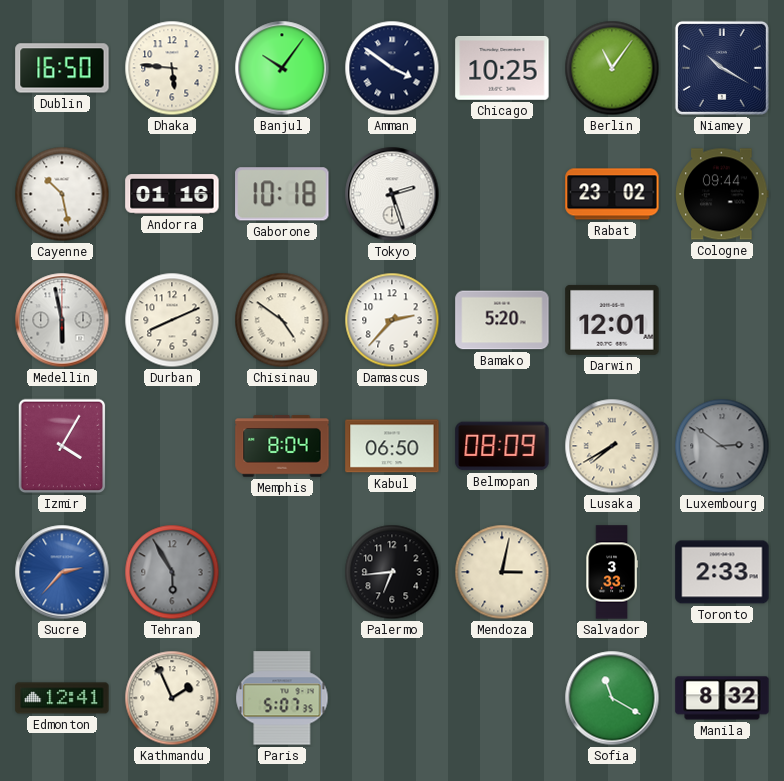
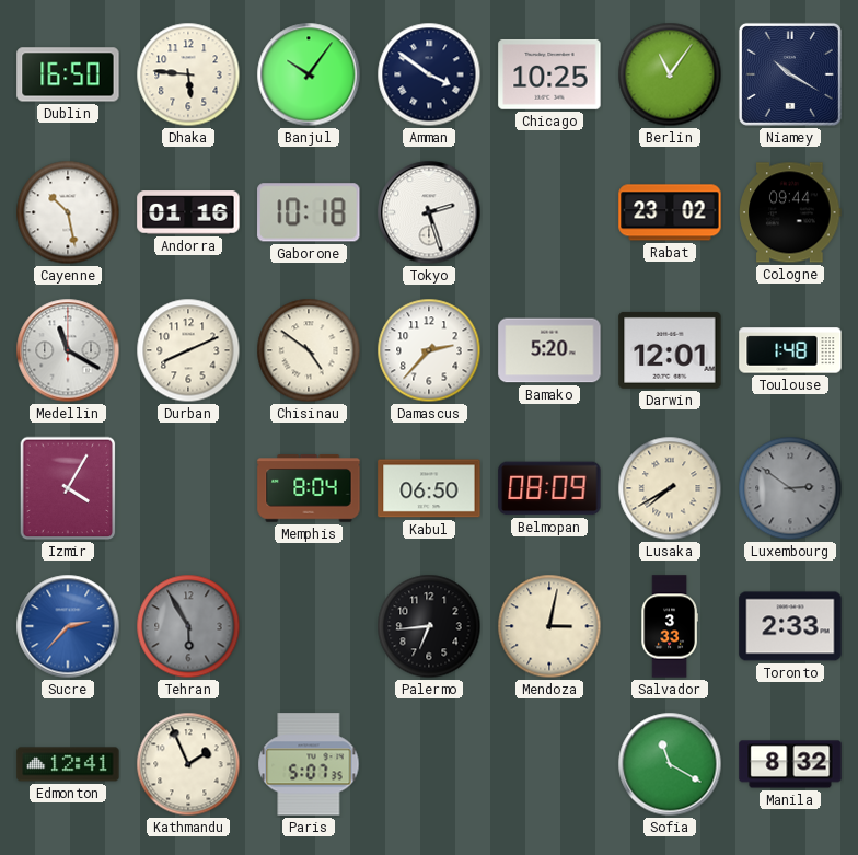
Medellin: 5:58 -> 11:20
Toulouse: none -> 1:48
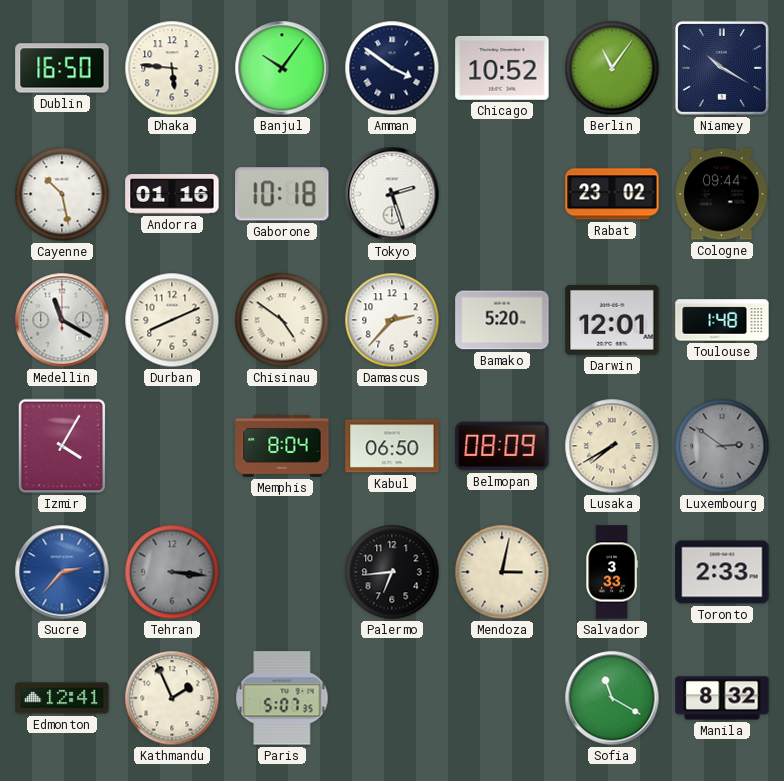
Chicago: 10:25 -> 10:52
Tehran: 5:55 -> 3:16
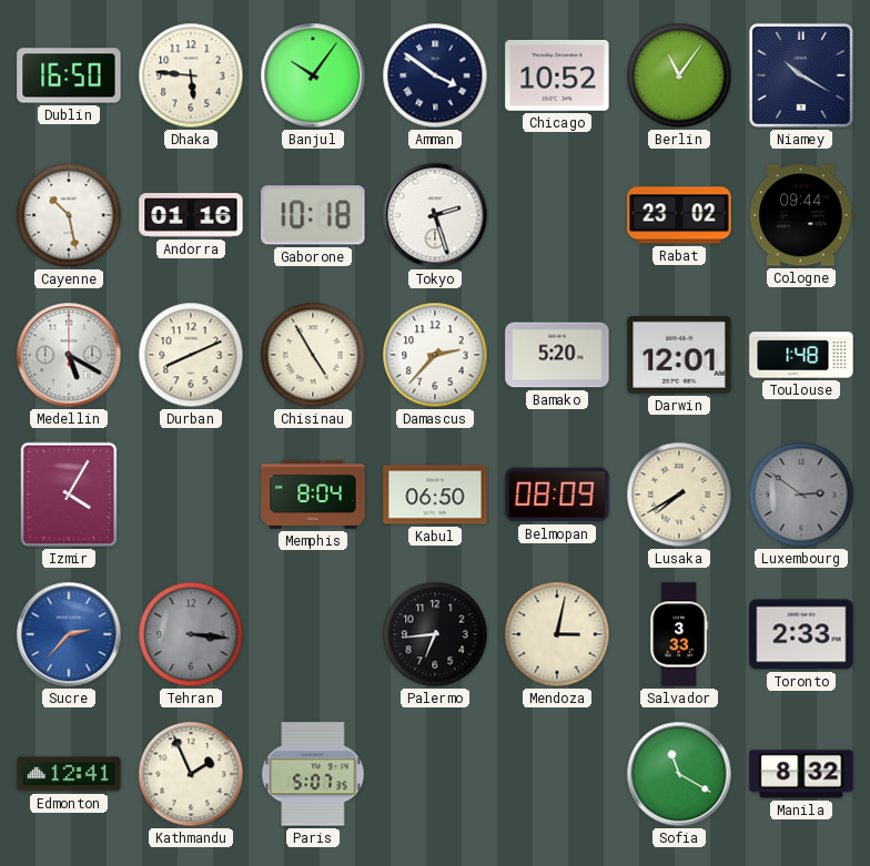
Medellin: 11:20 -> 5:20
Chisinau: 4:51 -> 4:55
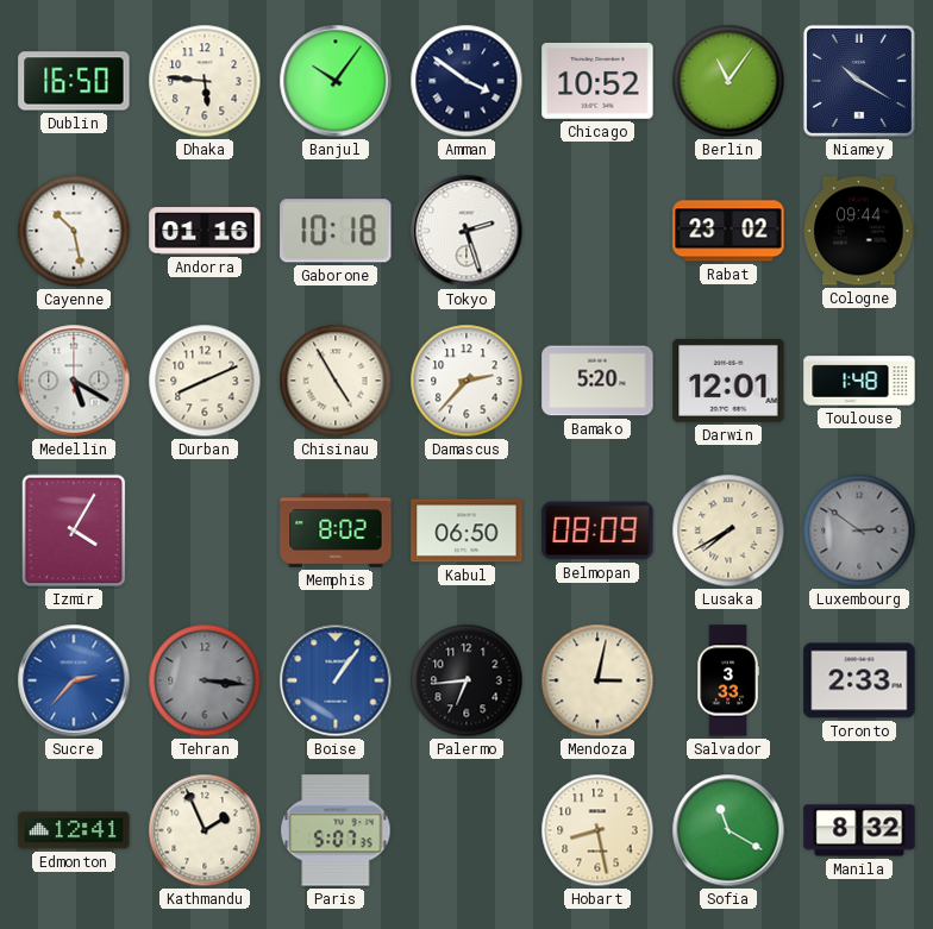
Memphis: 8:04 -> 8:02
Boise: none -> 1:06
Hobart: none -> 8:28
